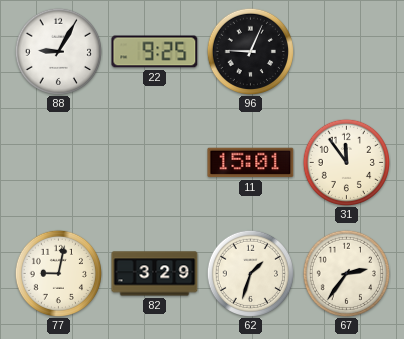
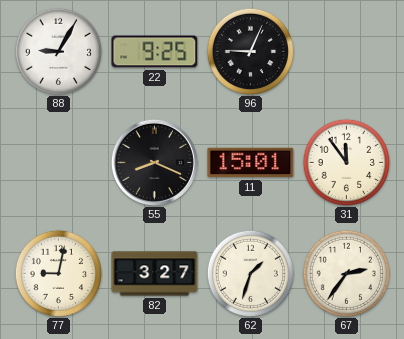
55: none -> 8:19
82: 3:29 -> 3:27
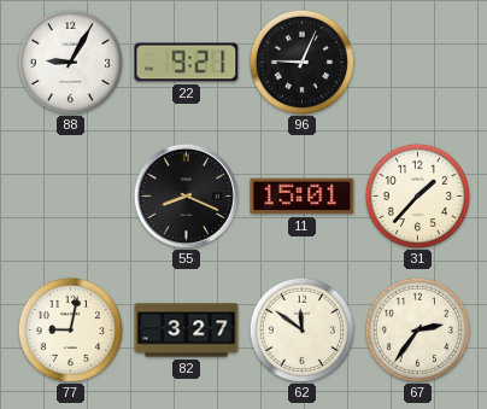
22: 9:25 -> 9:21
31: 11:54 -> 1:37
62: 1:33 -> 11:51
